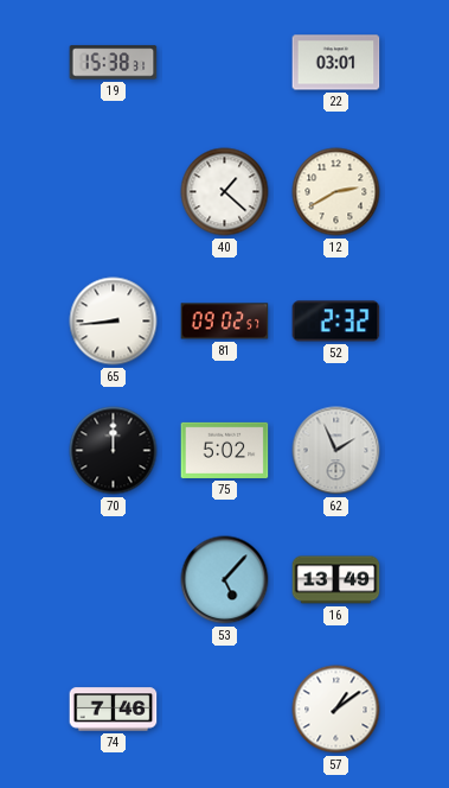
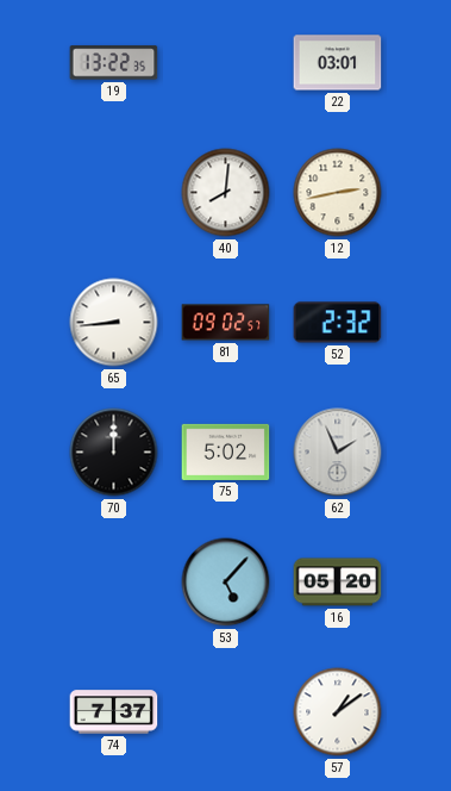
19: 15:38 -> 13:22
40: 1:22 -> 8:01
12: 2:40 -> 2:43
16: 13:49 -> 05:20
74: 7:46 -> 7:37
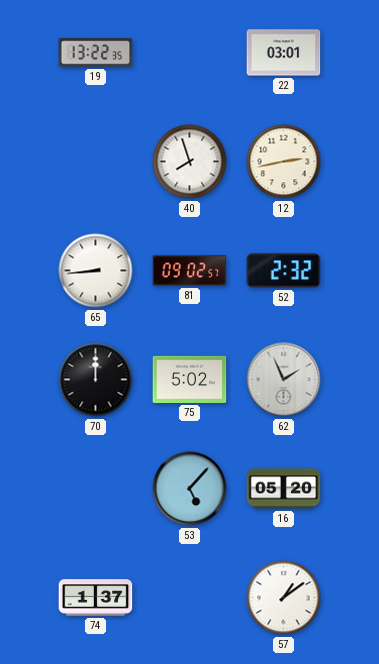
40: 8:01 -> 7:57
74: 7:37 -> 1:37
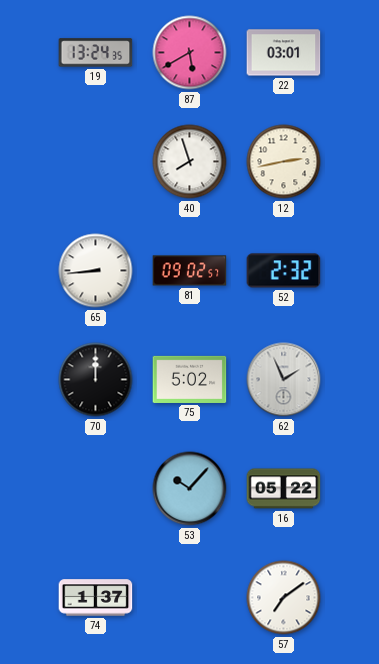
19: 13:22 -> 13:24
87: none -> 5:40
53: 5:07 -> 10:07
16: 05:20 -> 05:22
57: 1:09 -> 7:09
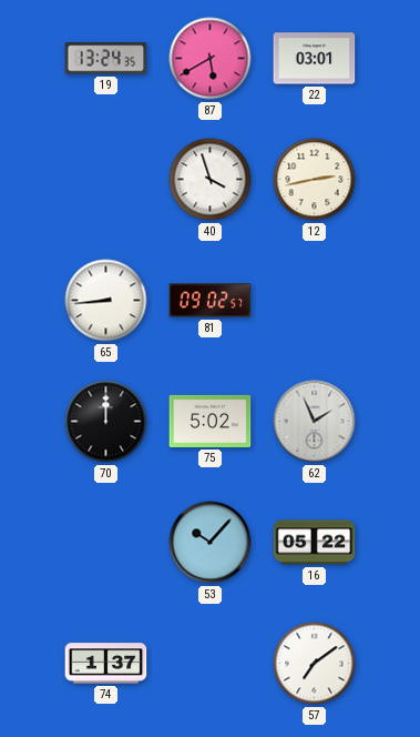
40: 7:57 -> 3:57
52: 2:32 -> none
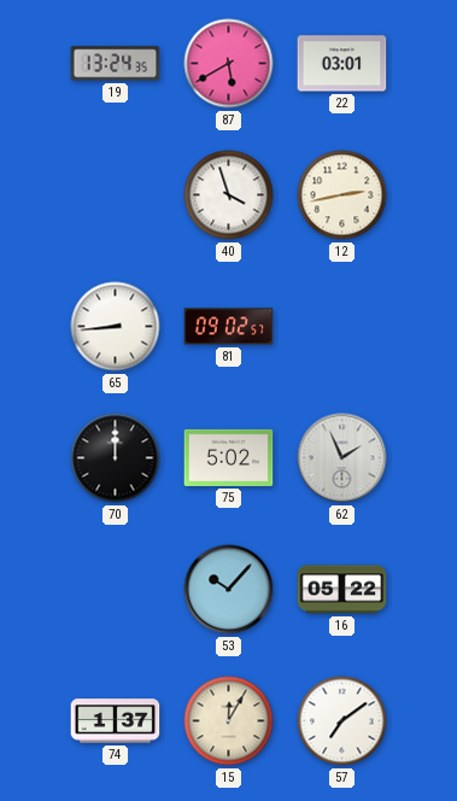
15: none -> 12:05
